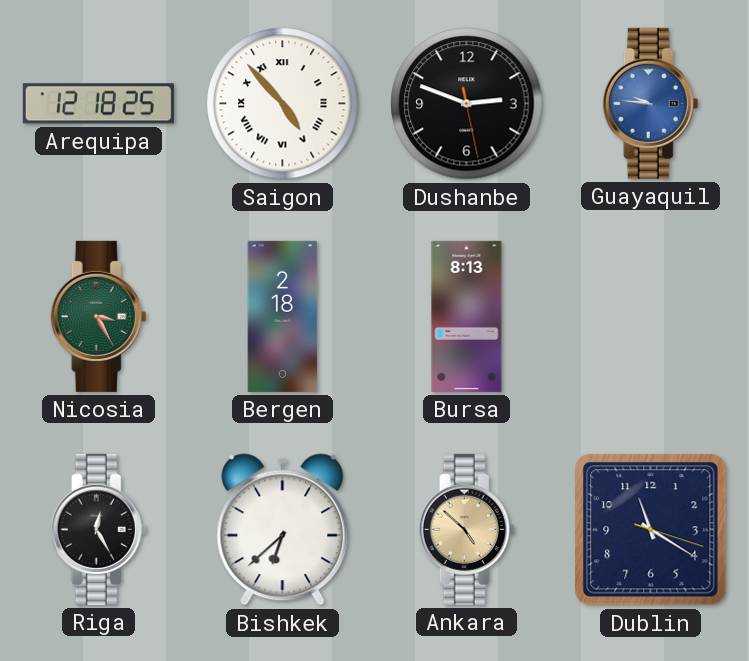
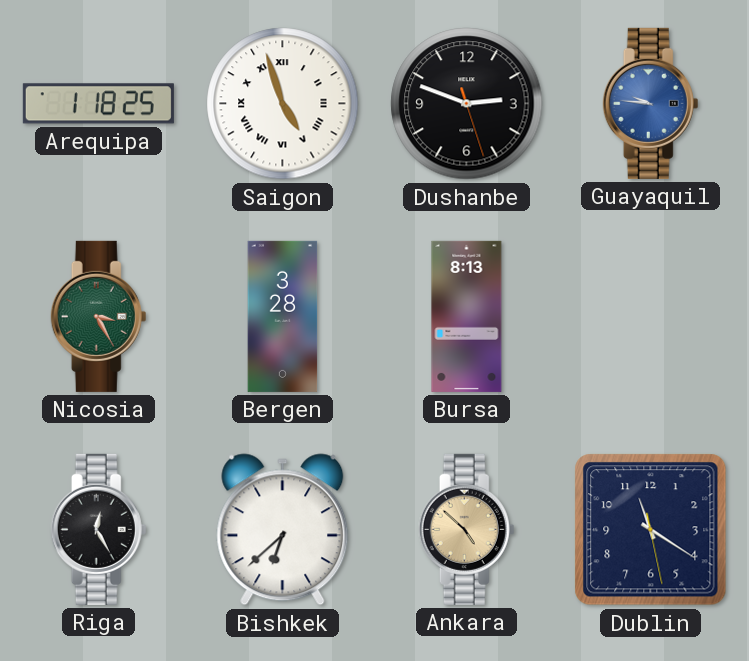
Arequipa: 12:18 -> 1:18
Saigon: 4:53 -> 4:57
Dushanbe: 2:48:28 -> 2:48:27
Bergen: 2:18 -> 3:28
Dublin: 11:20:18 -> 11:20:28
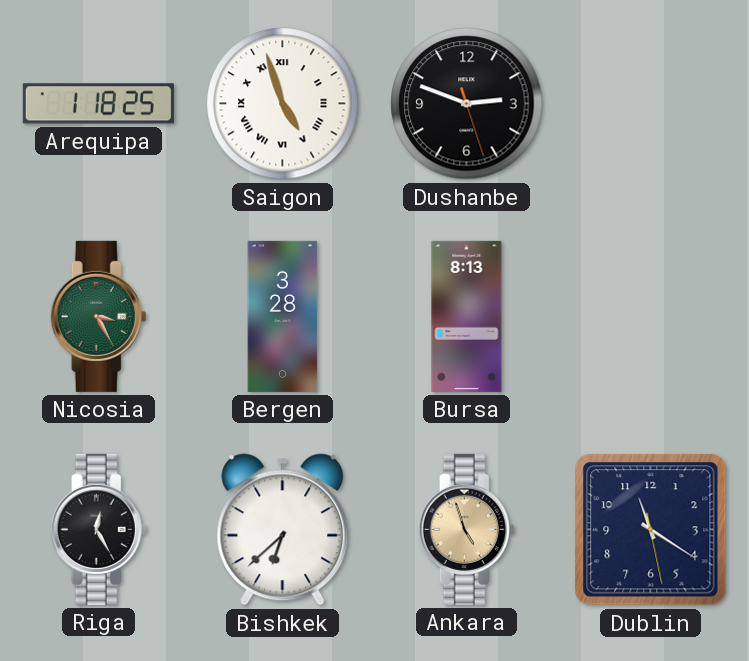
Guayaquil: 9:46 -> none
Ankara: 4:52 -> 4:57
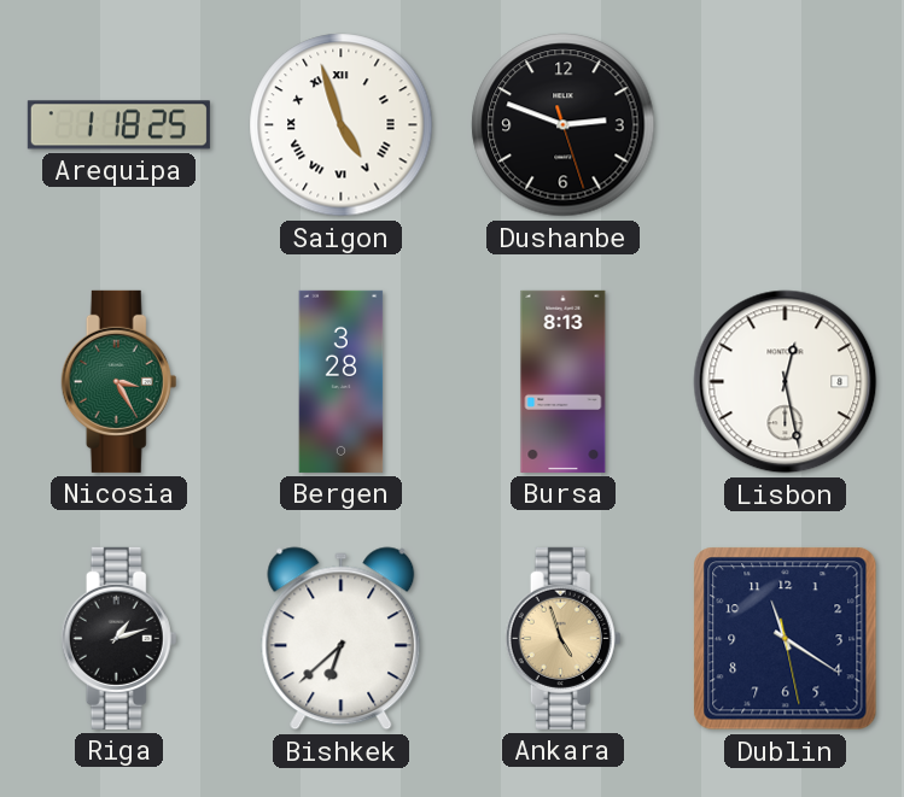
Lisbon: none -> 12:28
Riga: 12:25 -> 1:12
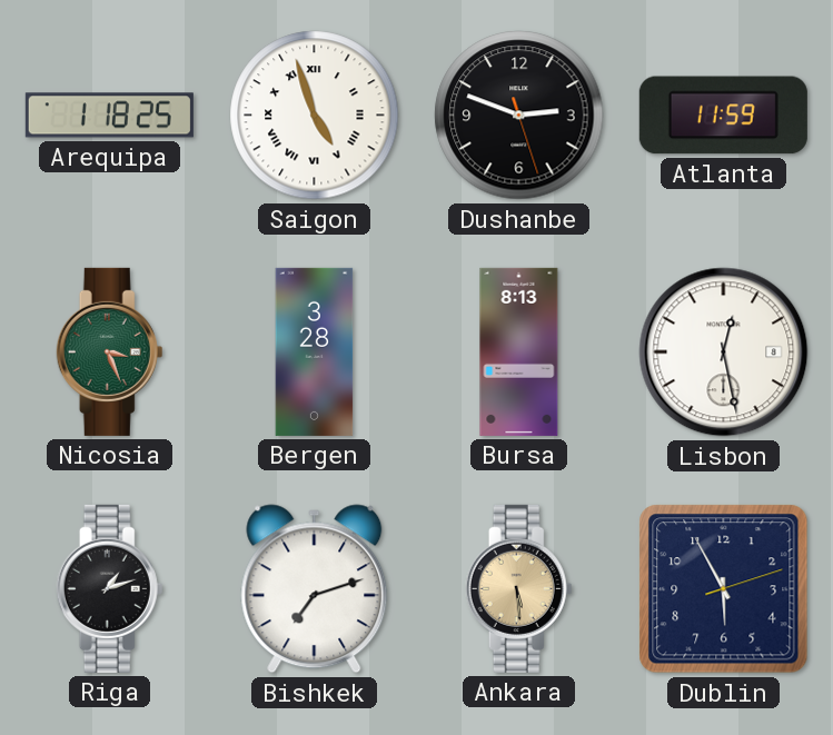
Atlanta: none -> 11:59
Nicosia: 3:25 -> 3:26
Bishkek: 6:38 -> 7:12
Ankara: 4:57 -> 5:29
Dublin: 11:20 -> 5:55
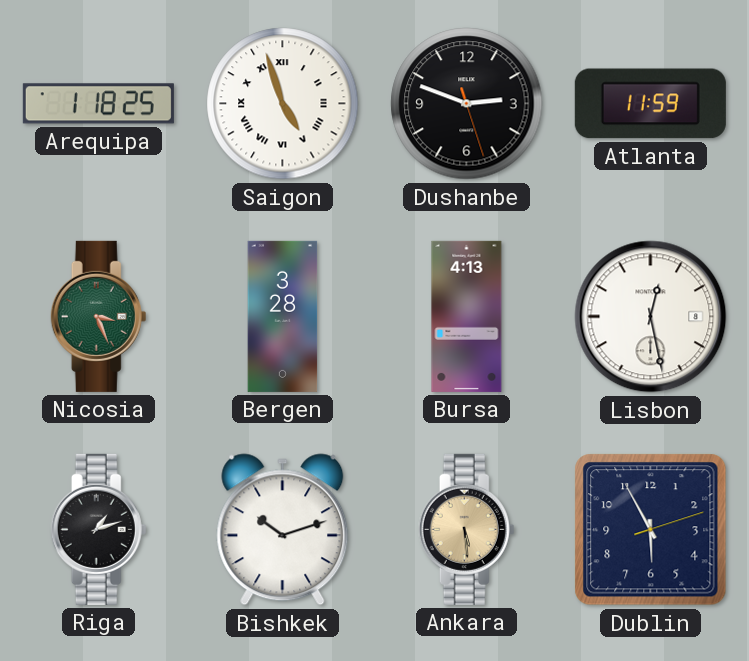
Bursa: 8:13 -> 4:13
Bishkek: 7:12 -> 10:12
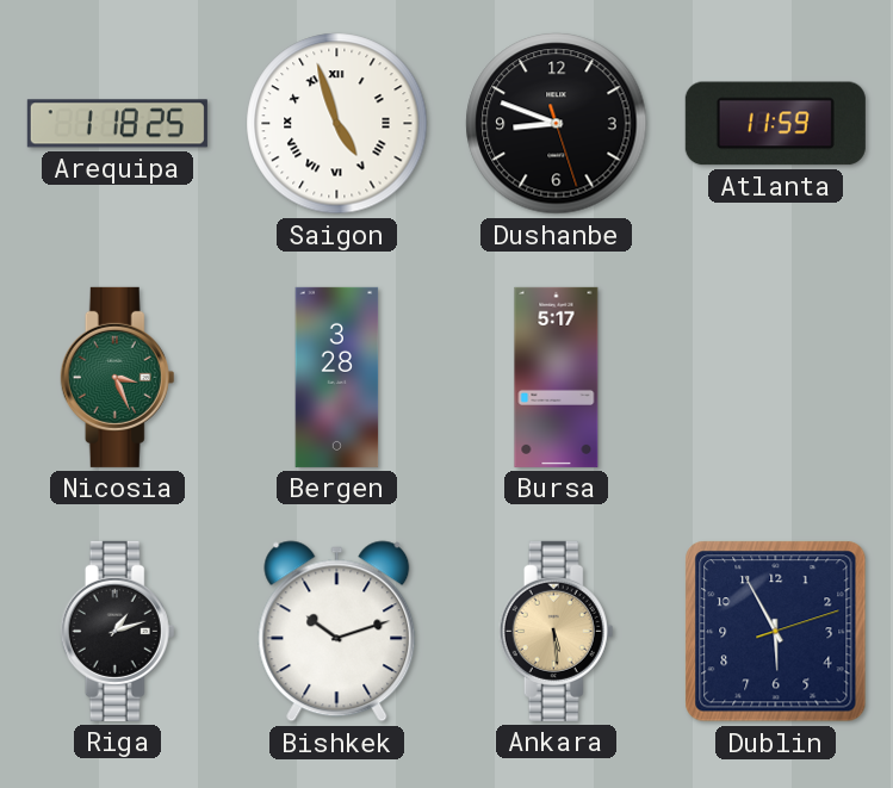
Dushanbe: 2:48 -> 8:48
Bursa: 4:13 -> 5:17
Lisbon: 12:28 -> none
